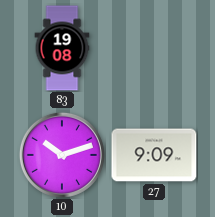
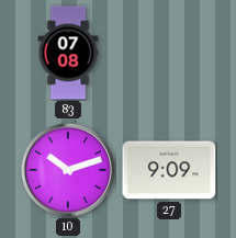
83: 19:08 -> 07:08
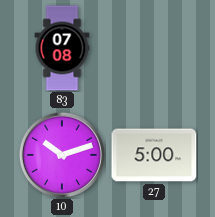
27: 9:09 -> 5:00
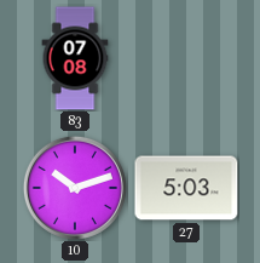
27: 5:00 -> 5:03
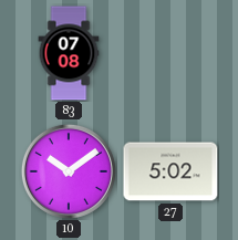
10: 10:12 -> 10:09
27: 5:03 -> 5:02
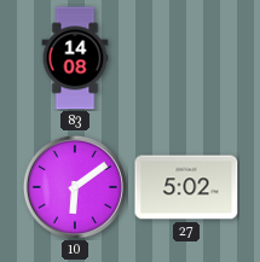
83: 07:08 -> 14:08
10: 10:09 -> 6:09
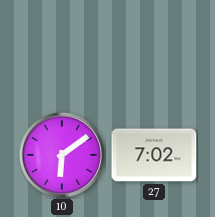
83: 14:08 -> none
27: 5:02 -> 7:02
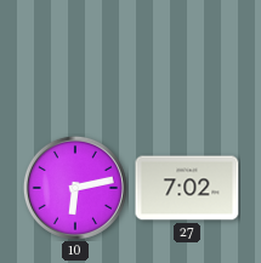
10: 6:09 -> 6:13
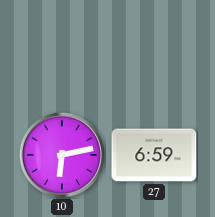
27: 7:02 -> 6:59
